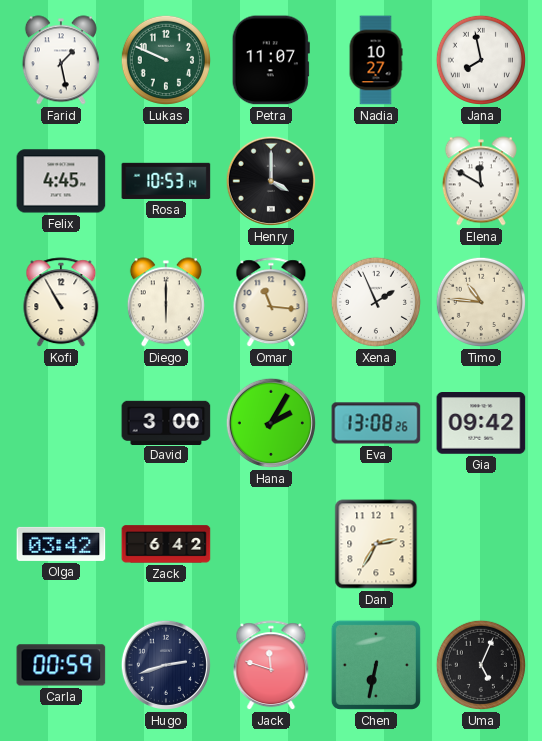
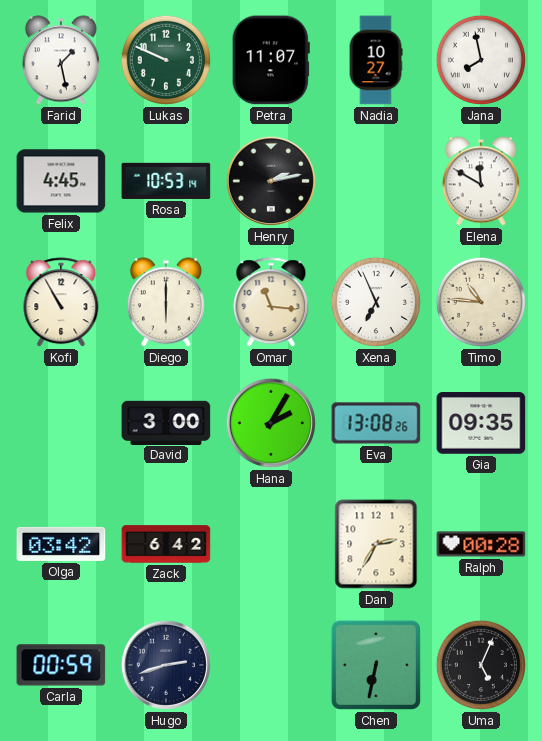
Henry: 4:00 -> 2:13
Xena: 1:56 -> 6:56
Gia: 09:42 -> 09:35
Ralph: none -> 00:28
Jack: 11:48 -> none
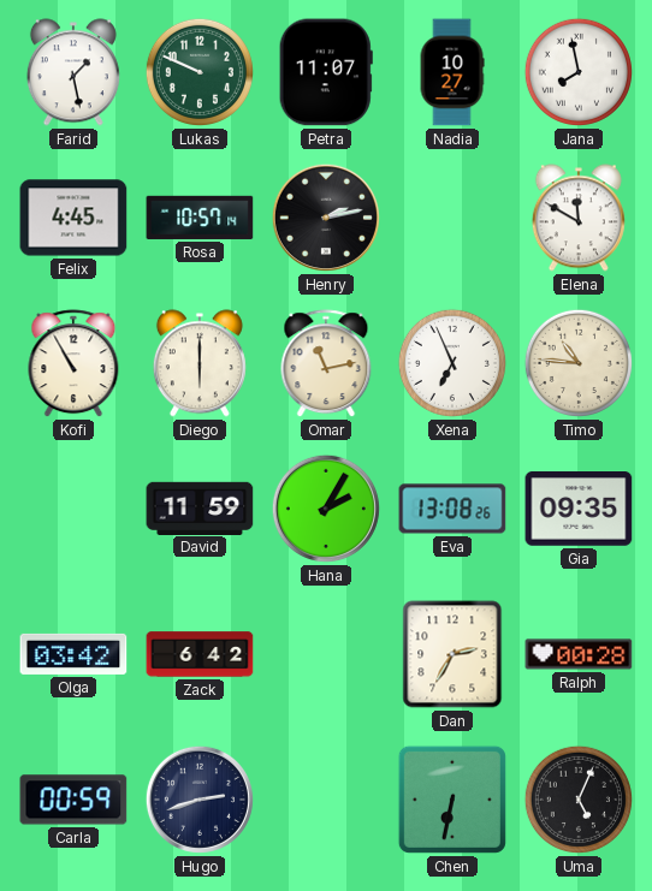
Rosa: 10:53 -> 10:57
Omar: 11:16 -> 11:13
David: 3:00 -> 11:59
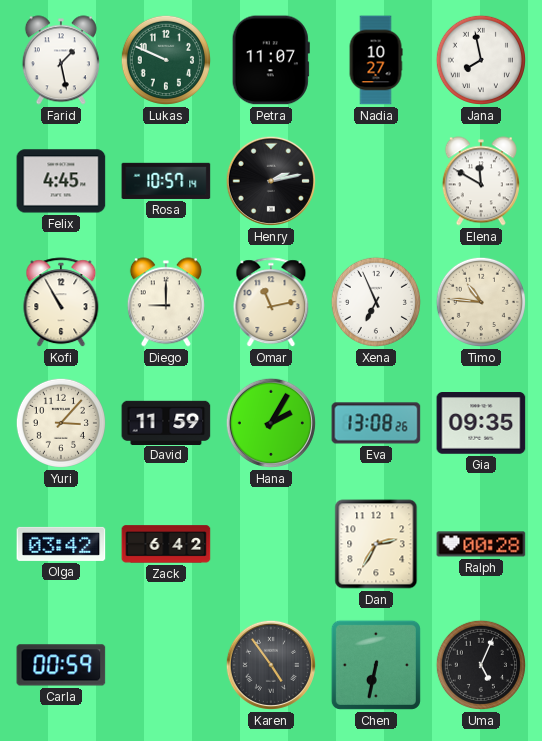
Diego: 6:00 -> 9:00
Yuri: none -> 3:07
Hugo: 2:42 -> none
Karen: none -> 4:54
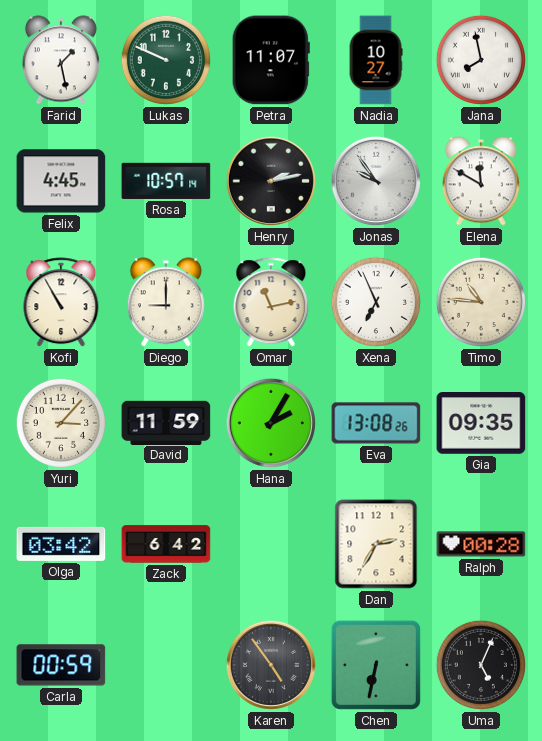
Jonas: none -> 9:54
